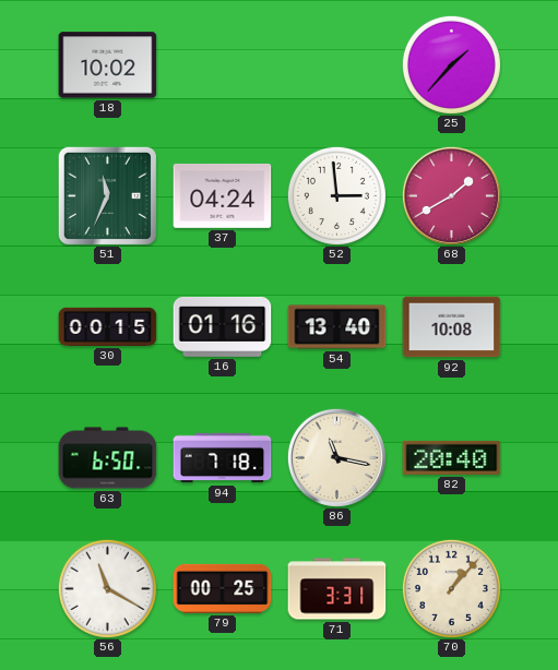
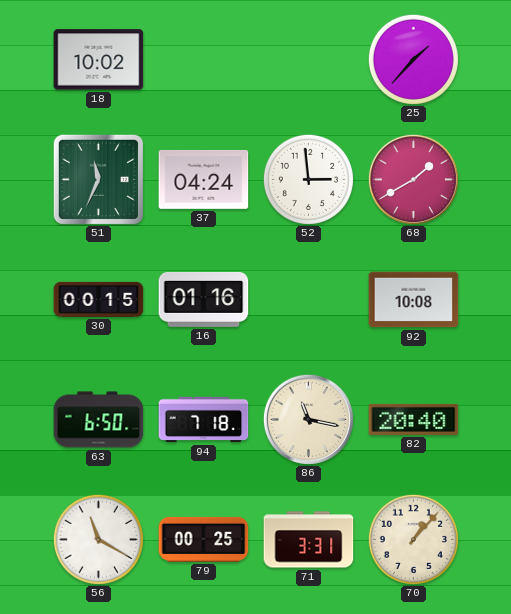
54: 13:40 -> none
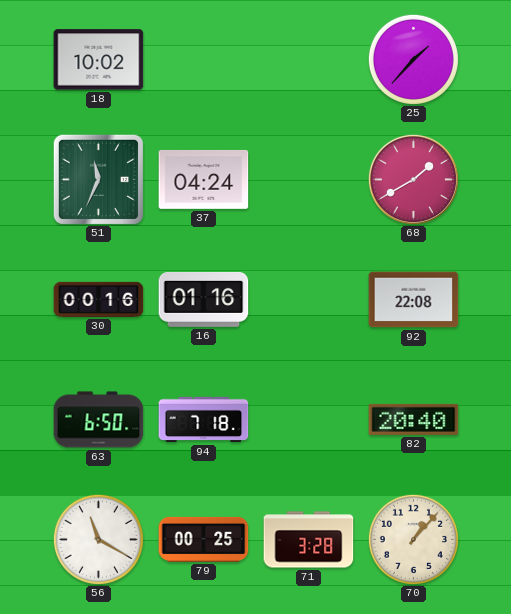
52: 2:59 -> none
30: 00:15 -> 00:16
92: 10:08 -> 22:08
86: 11:17 -> none
71: 3:31 -> 3:28
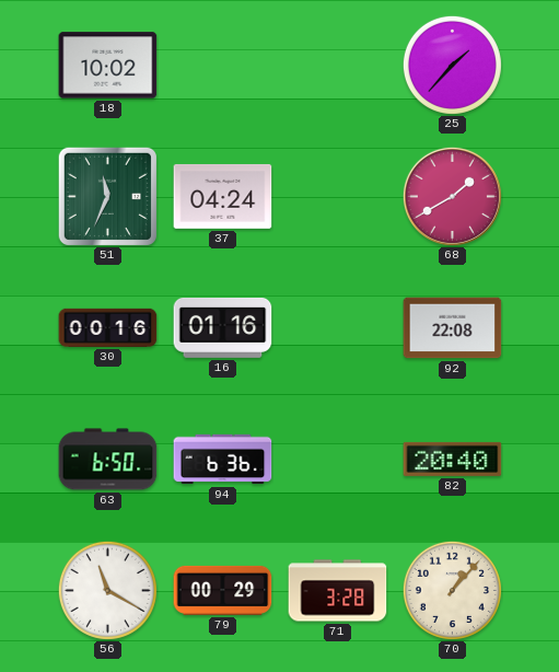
94: 7:18 -> 6:36
79: 00:25 -> 00:29
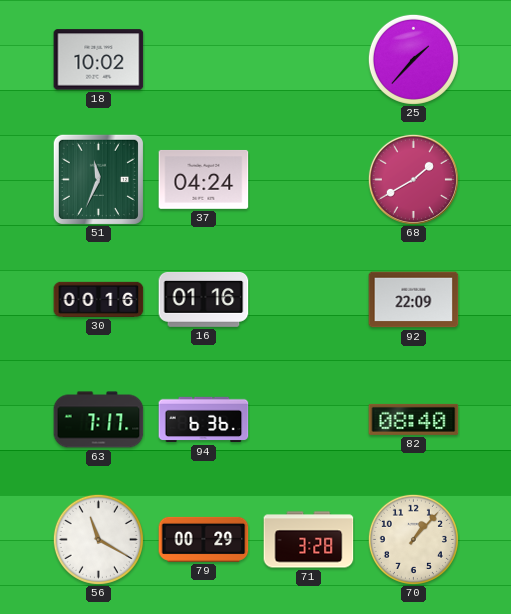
92: 22:08 -> 22:09
63: 6:50 -> 7:17
82: 20:40 -> 08:40
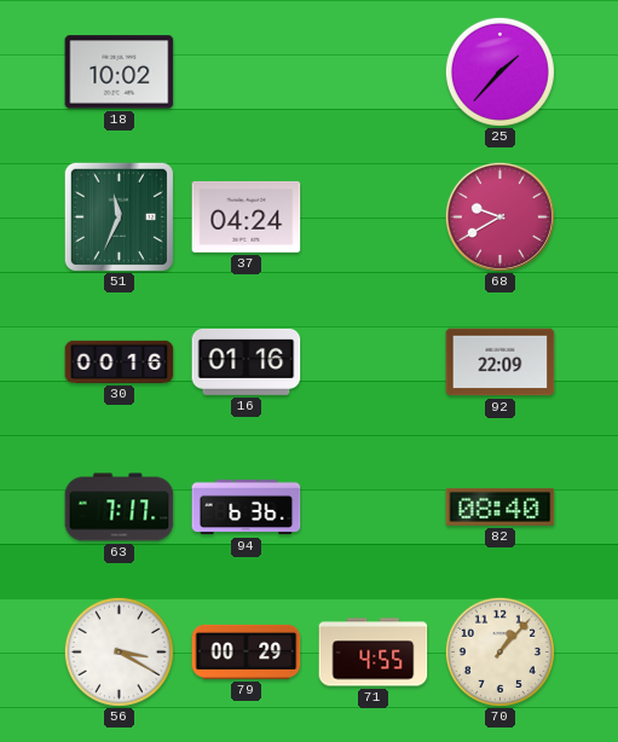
68: 1:40 -> 9:40
56: 11:20 -> 3:20
71: 3:28 -> 4:55
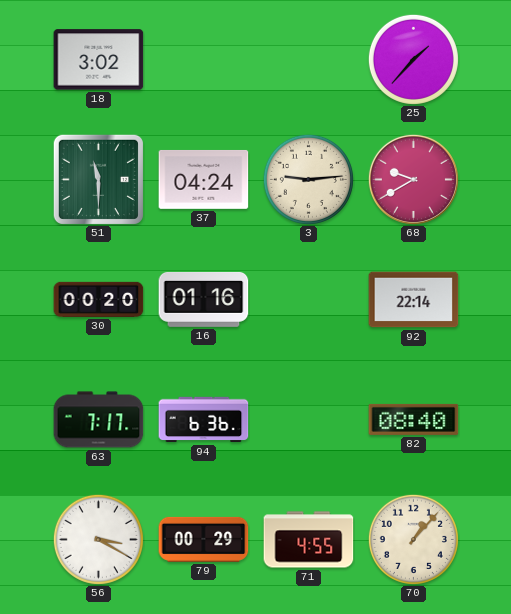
18: 10:02 -> 3:02
51: 11:34 -> 11:30
3: none -> 9:14
30: 00:16 -> 00:20
92: 22:09 -> 22:14
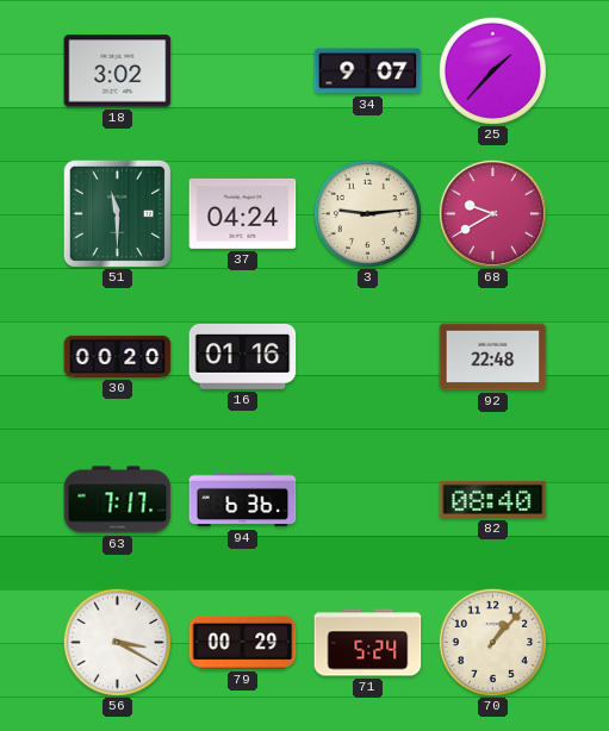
34: none -> 9:07
92: 22:14 -> 22:48
71: 4:55 -> 5:24
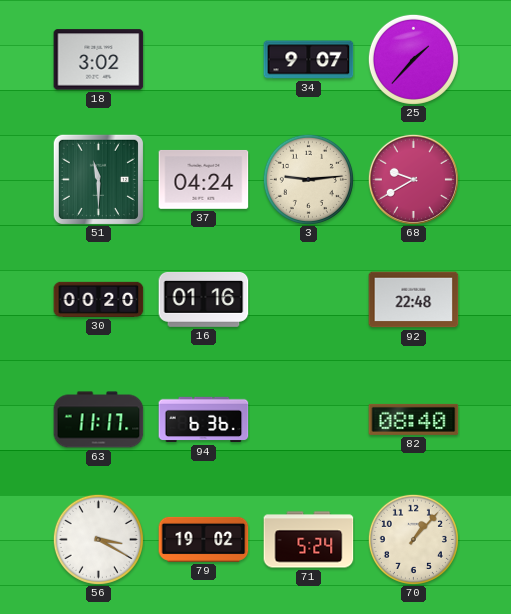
63: 7:17 -> 11:17
79: 00:29 -> 19:02
